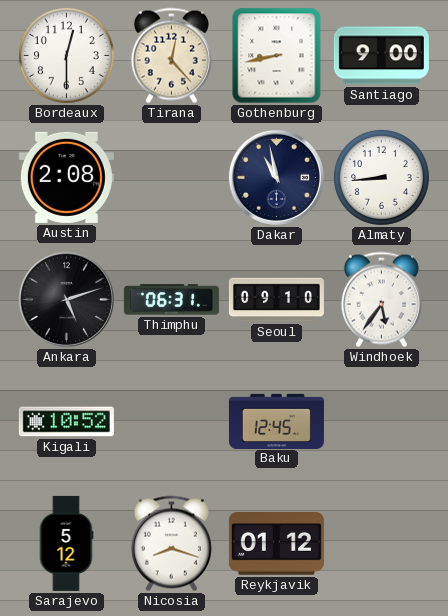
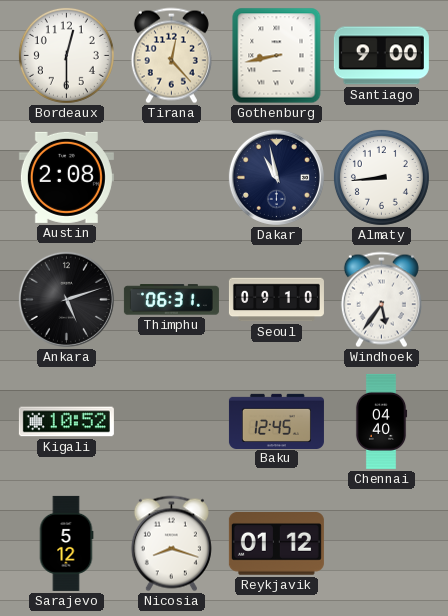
Chennai: none -> 04:40
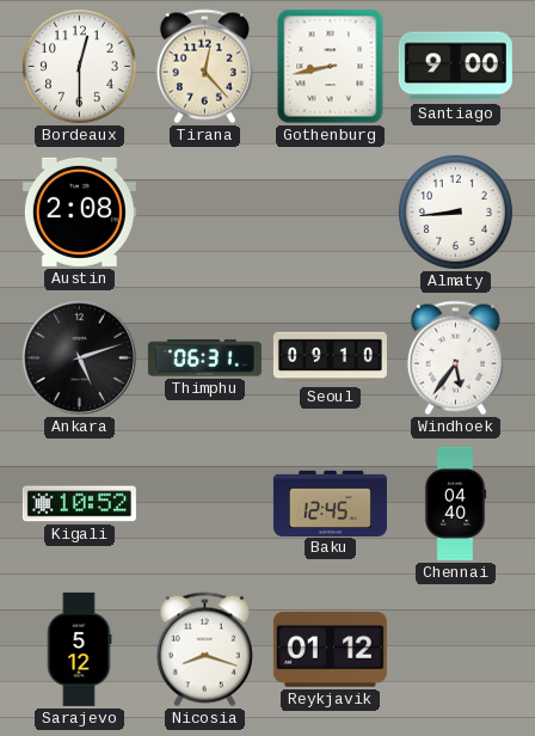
Dakar: 10:58 -> none
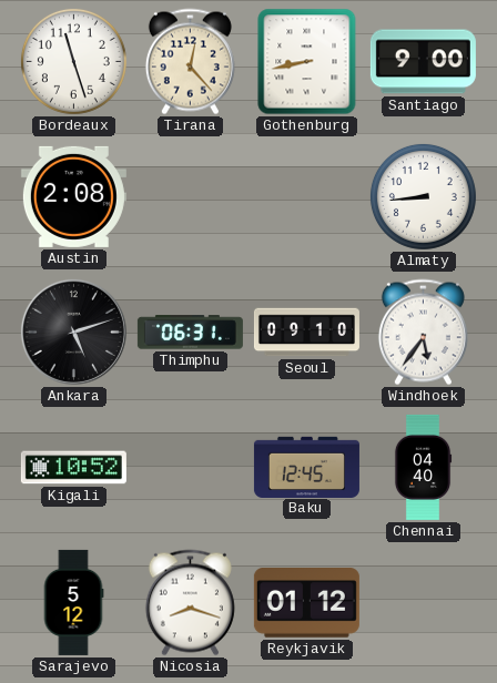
Bordeaux: 12:30 -> 11:27
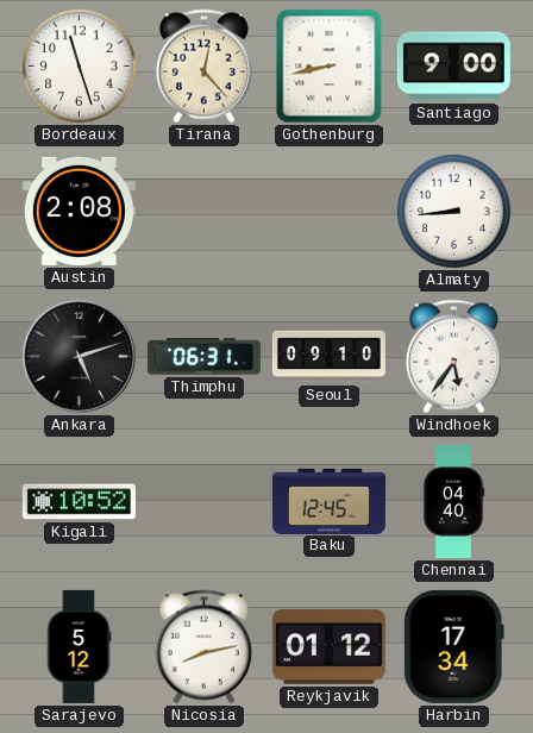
Nicosia: 8:18 -> 8:13
Harbin: none -> 17:34
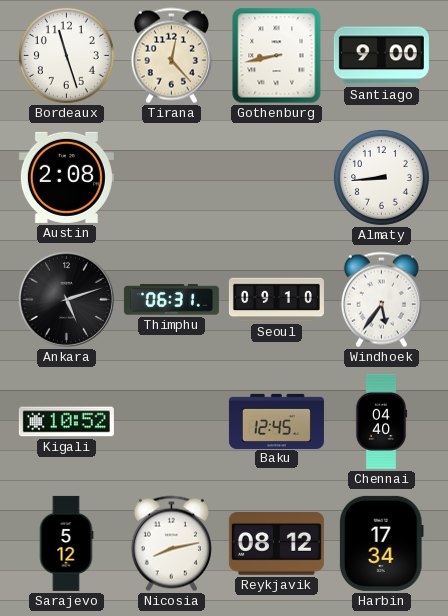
Reykjavik: 01:12 -> 08:12
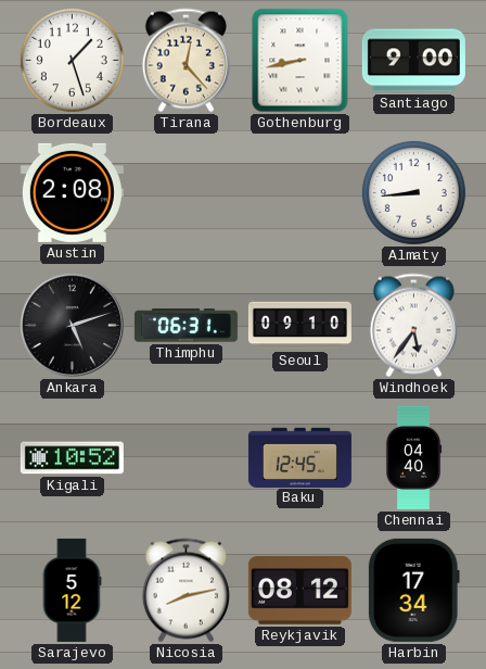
Bordeaux: 11:27 -> 1:27
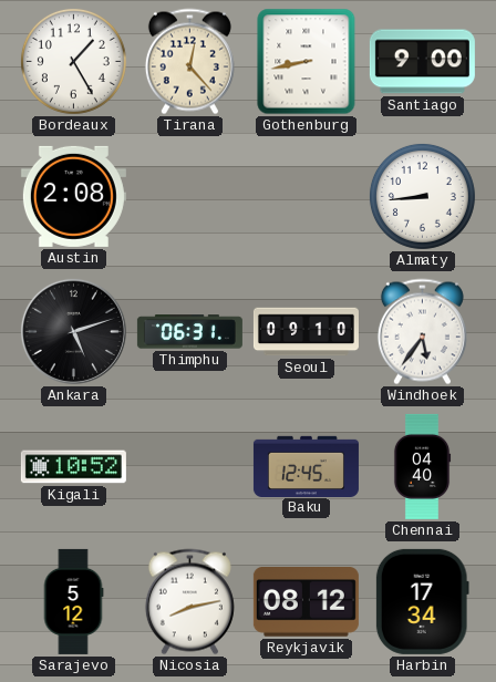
Bordeaux: 1:27 -> 1:25
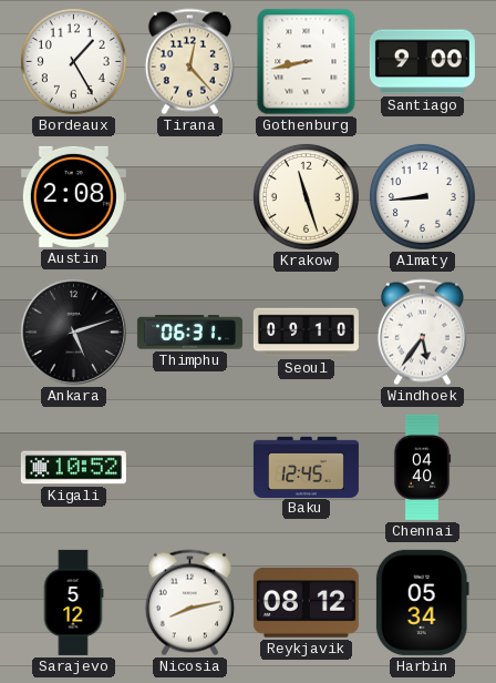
Krakow: none -> 11:27
Harbin: 17:34 -> 05:34
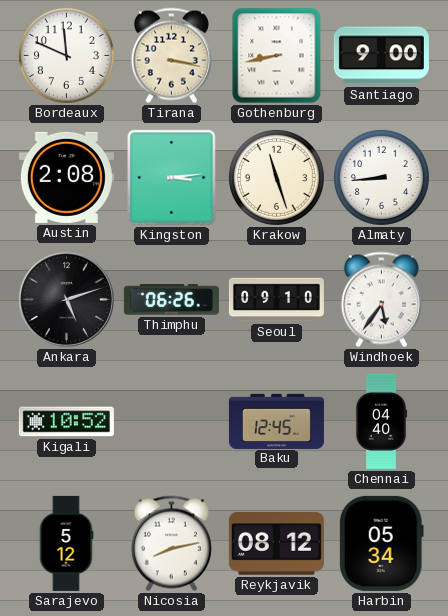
Bordeaux: 1:25 -> 11:49
Tirana: 12:23 -> 3:17
Kingston: none -> 3:14
Thimphu: 06:31 -> 06:26
